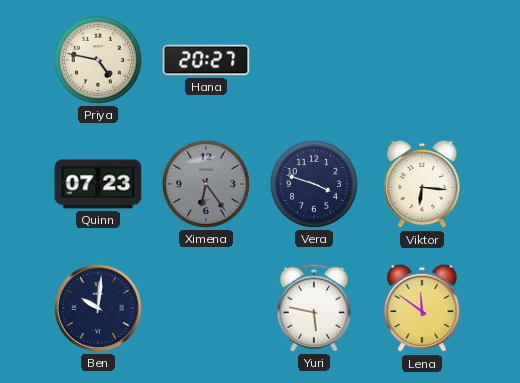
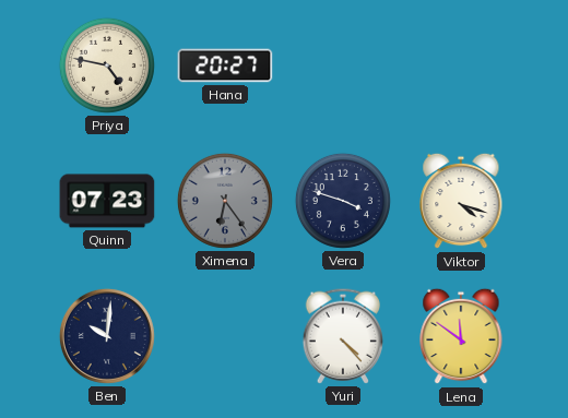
Viktor: 6:16 -> 4:18
Yuri: 5:47 -> 4:23
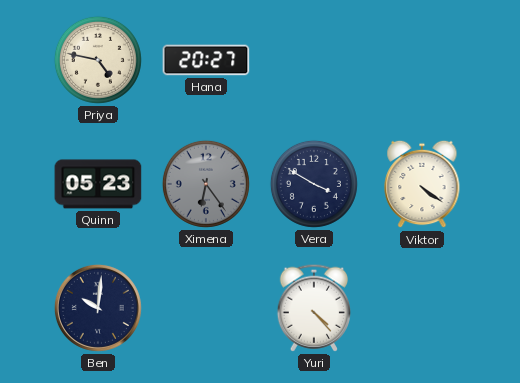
Quinn: 07:23 -> 05:23
Vera: 3:48 -> 3:50
Viktor: 4:18 -> 4:21
Lena: 11:51 -> none
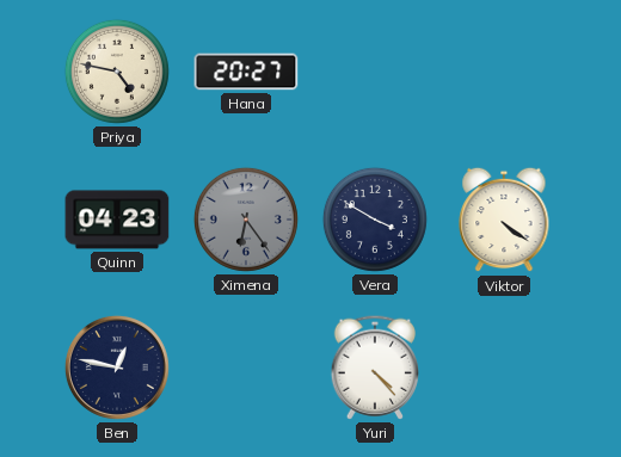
Quinn: 05:23 -> 04:23
Ben: 10:01 -> 12:47
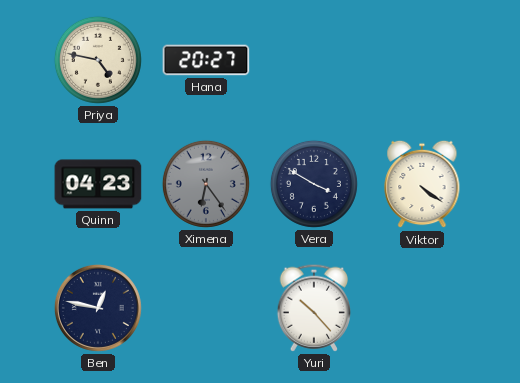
Yuri: 4:23 -> 10:23
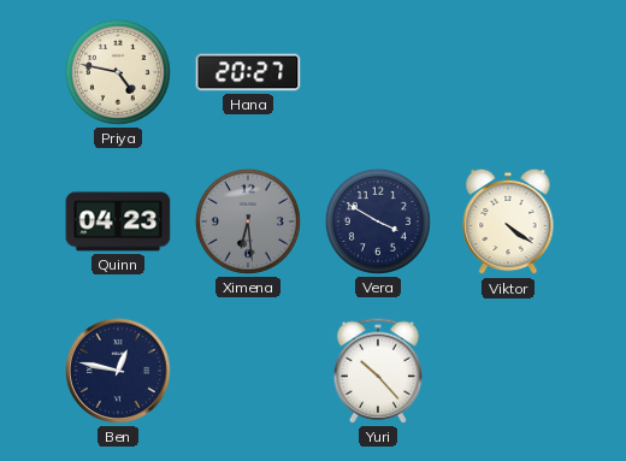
Ximena: 6:24 -> 6:29
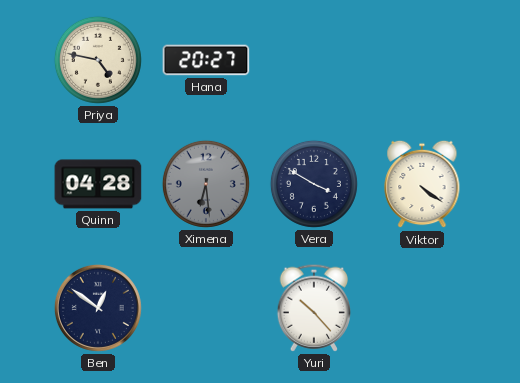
Quinn: 04:23 -> 04:28
Ben: 12:47 -> 12:51
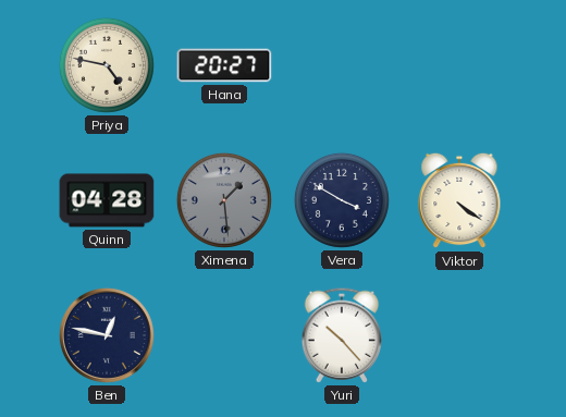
Ximena: 6:29 -> 1:29
Ben: 12:51 -> 12:47
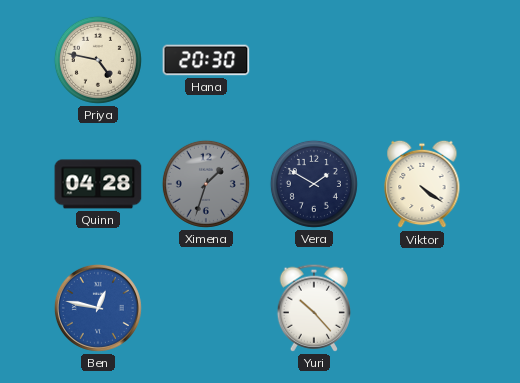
Hana: 20:27 -> 20:30
Ximena: 1:29 -> 1:33
Vera: 3:50 -> 1:50
Ben dial: navy -> blue
